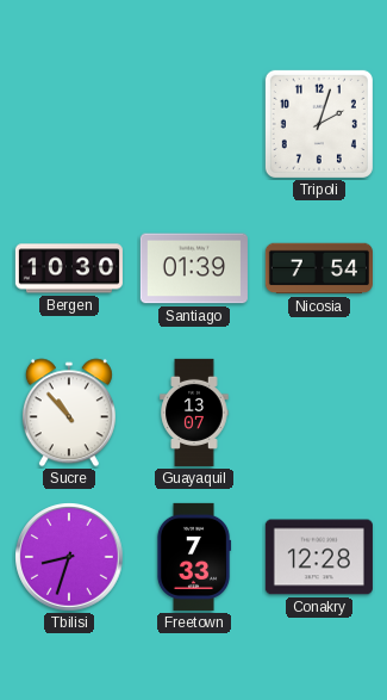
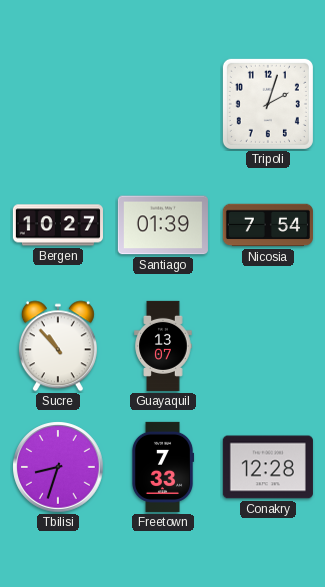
Bergen: 10:30 -> 10:27
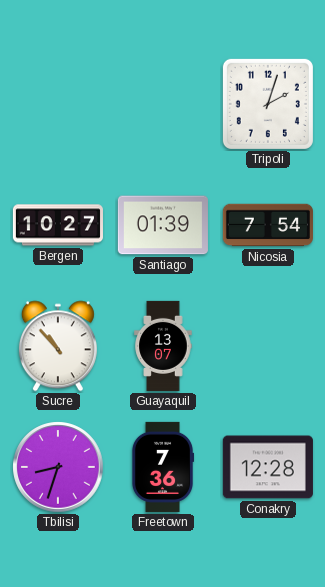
Freetown: 7:33 -> 7:36
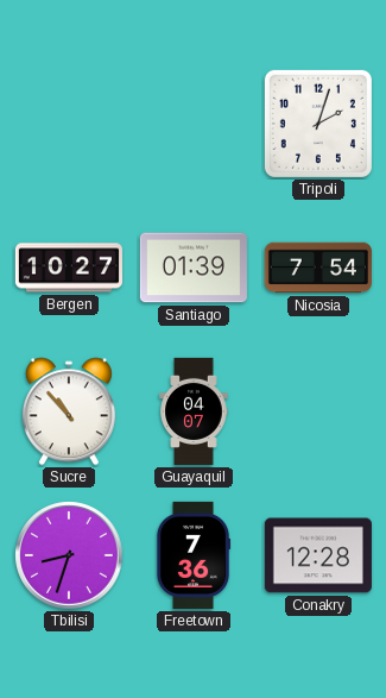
Guayaquil: 13:07 -> 04:07
